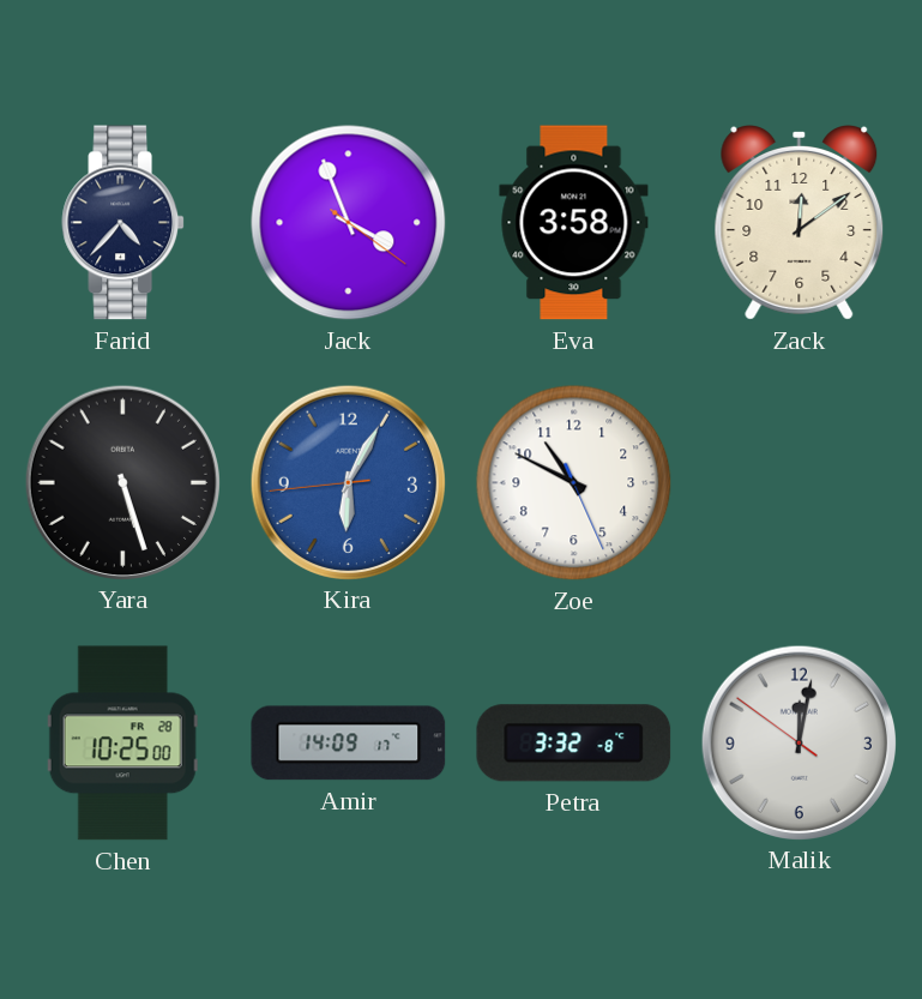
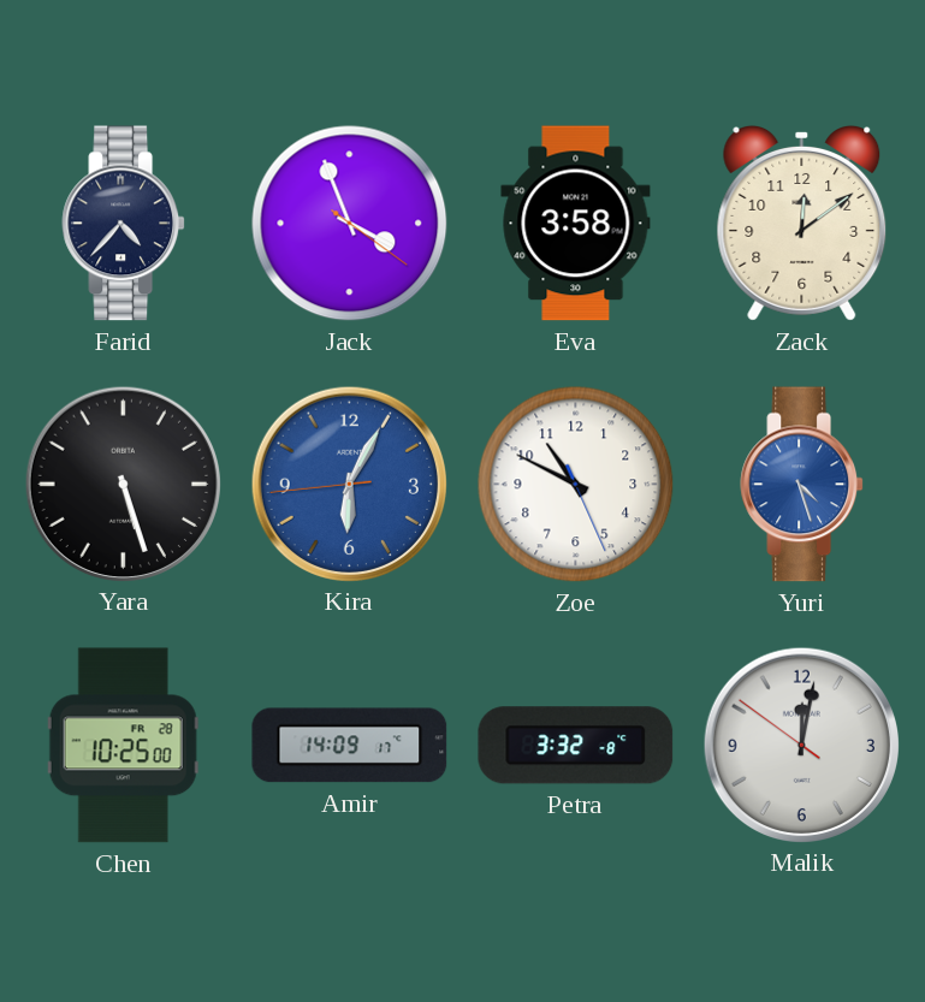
Yuri: none -> 4:27
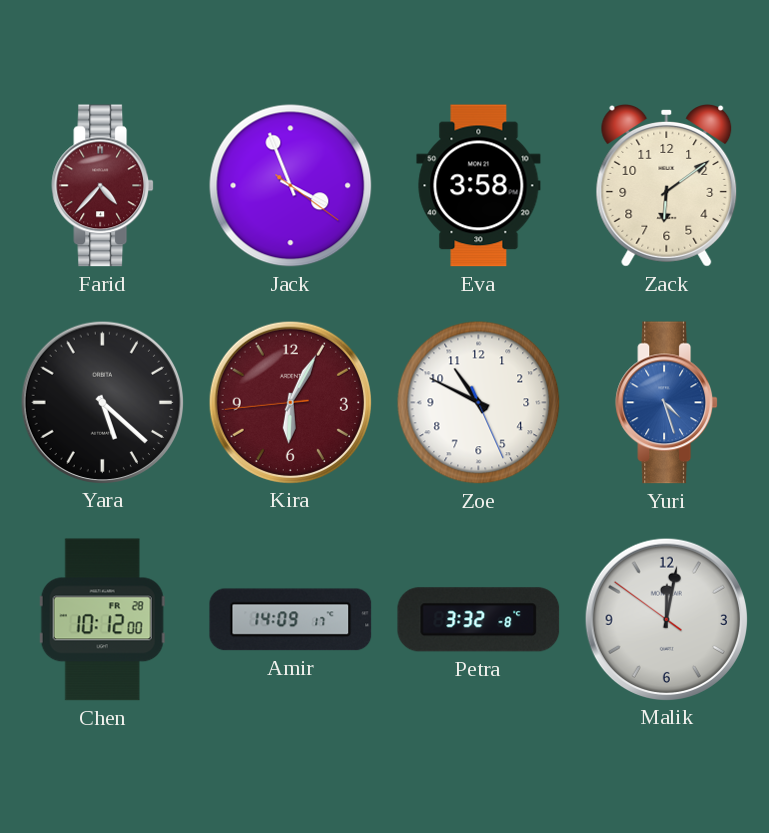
Farid dial: navy -> burgundy
Zack: 12:09 -> 6:09
Yara: 5:27 -> 5:22
Kira dial: blue -> burgundy
Chen: 10:25 -> 10:12
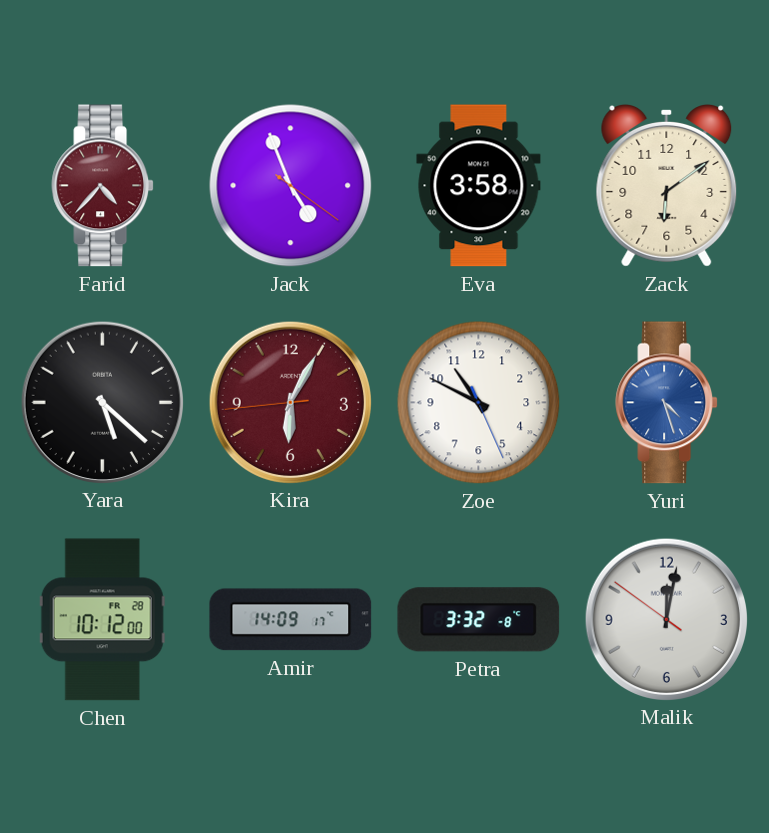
Jack: 3:56 -> 4:56
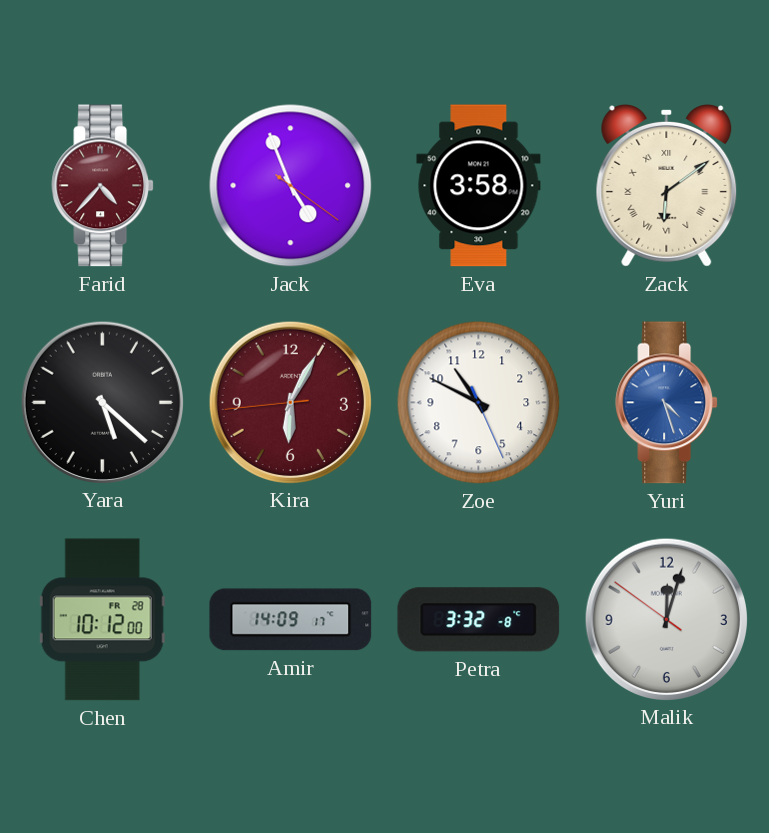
Zack numerals: Arabic -> Roman
Malik: 12:01 -> 12:02
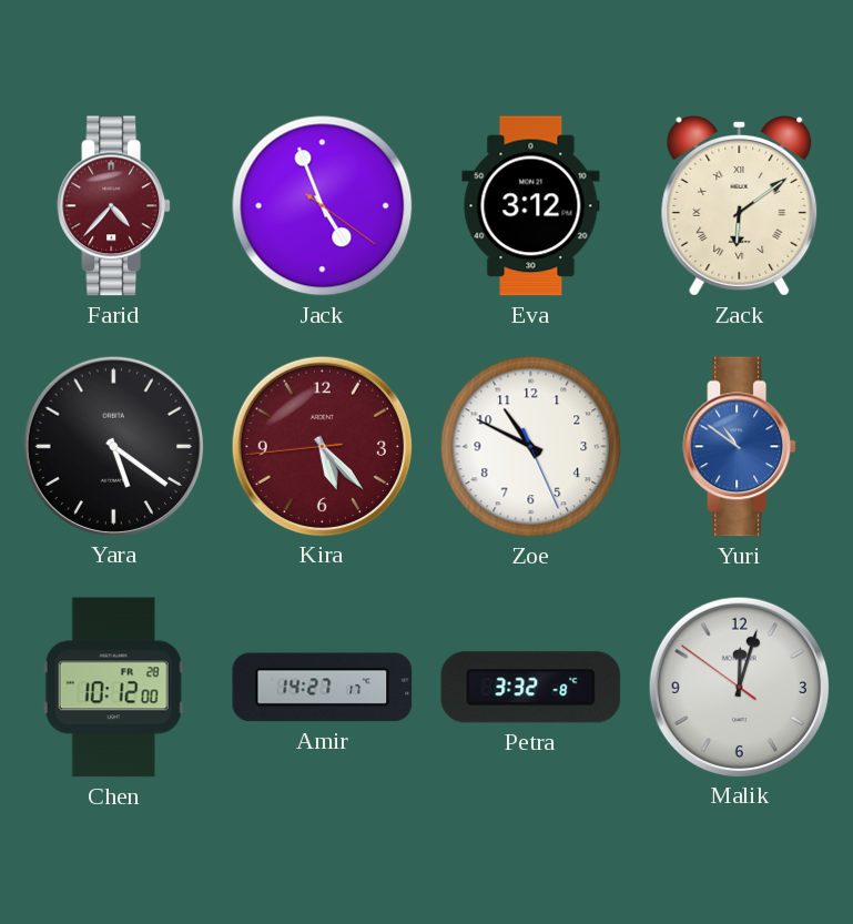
Eva: 3:58 -> 3:12
Yara: 5:22 -> 5:21
Kira: 6:04 -> 5:22
Yuri: 4:27 -> 10:51
Amir: 14:09 -> 14:27
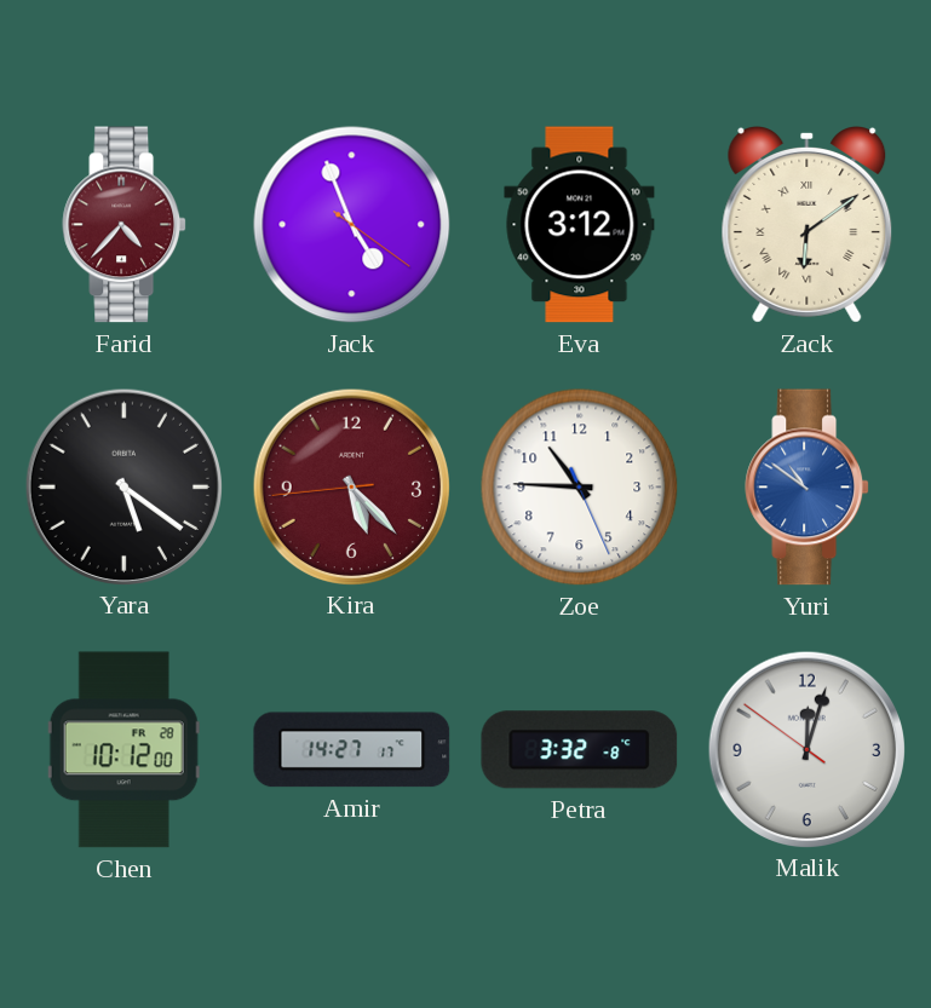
Zoe: 10:49 -> 10:45
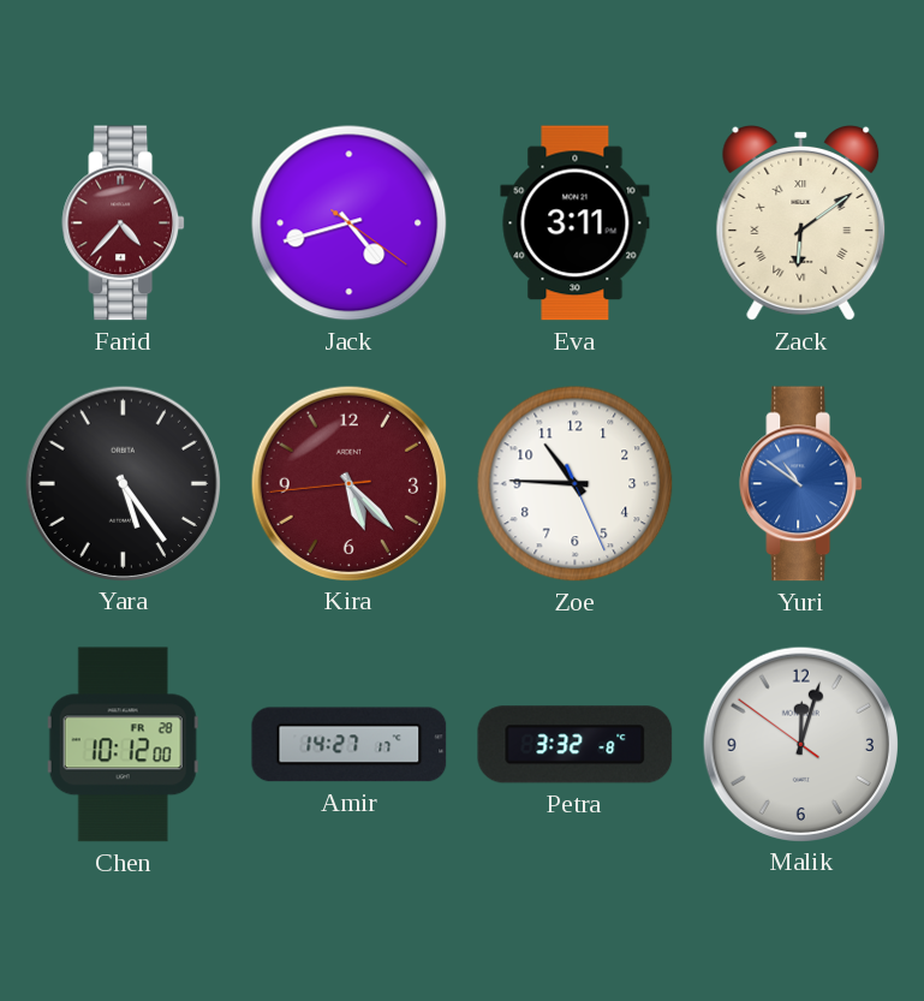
Jack: 4:56 -> 4:42
Eva: 3:12 -> 3:11
Yara: 5:21 -> 5:24
